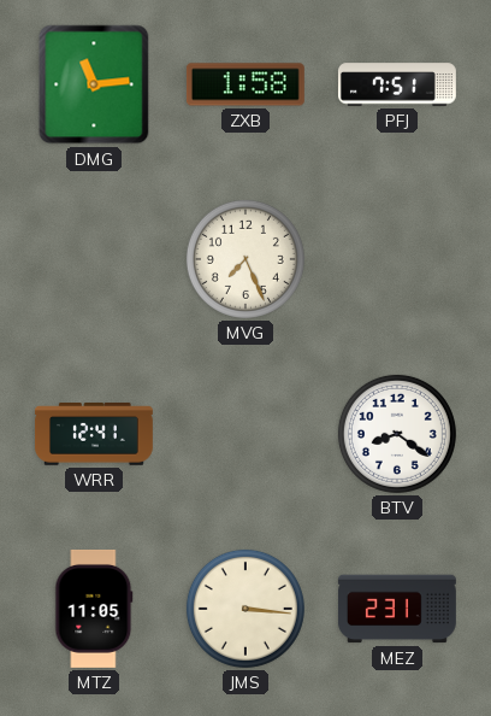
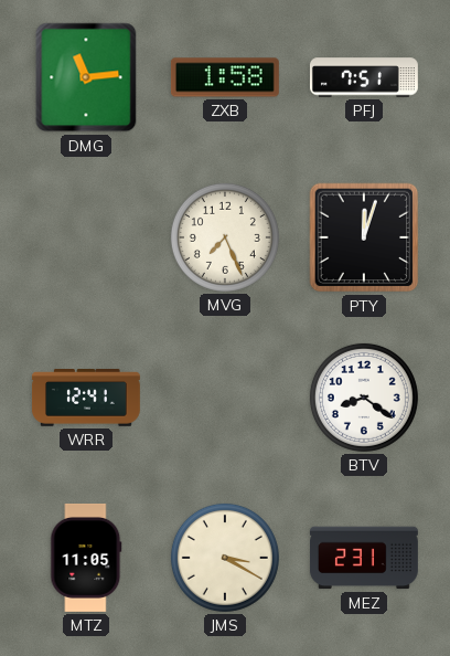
PTY: none -> 12:03
JMS: 3:16 -> 3:20
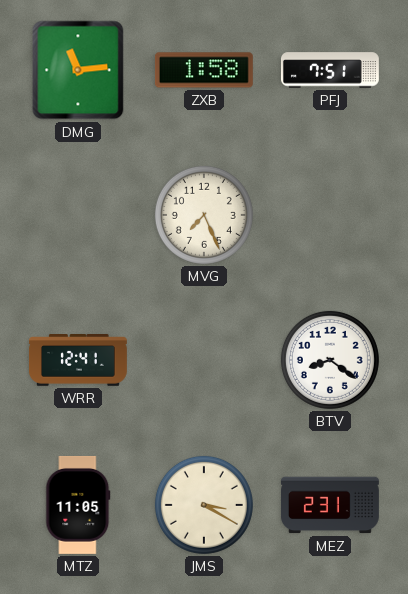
PTY: 12:03 -> none
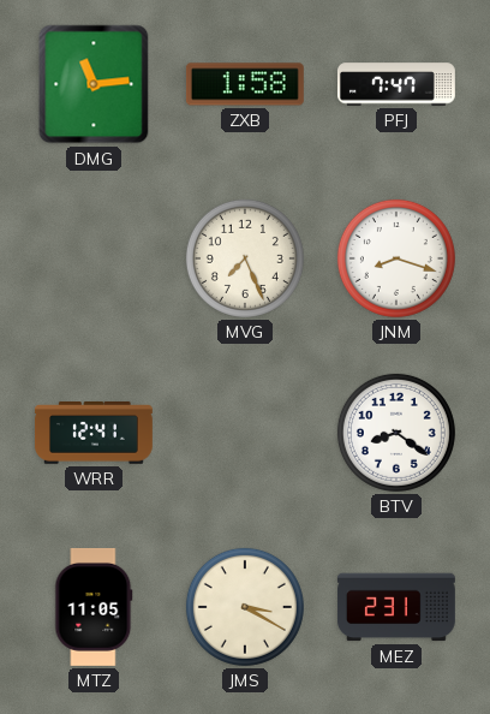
PFJ: 7:51 -> 7:47
JNM: none -> 8:18
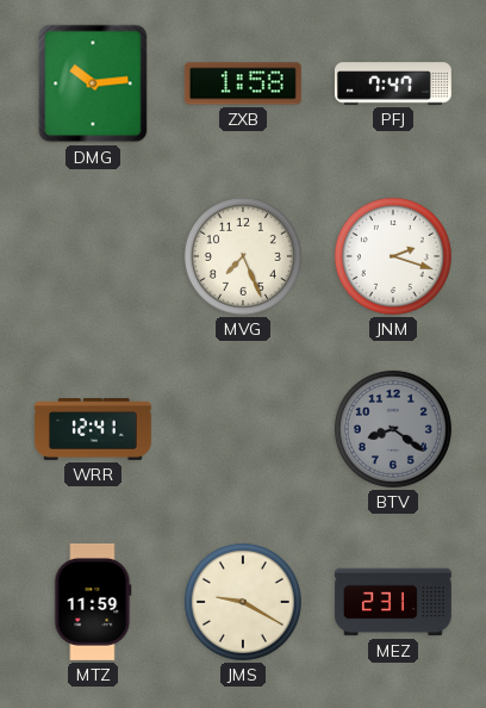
DMG: 11:14 -> 10:14
JNM: 8:18 -> 2:18
BTV dial: white -> grey
MTZ: 11:05 -> 11:59
JMS: 3:20 -> 9:20
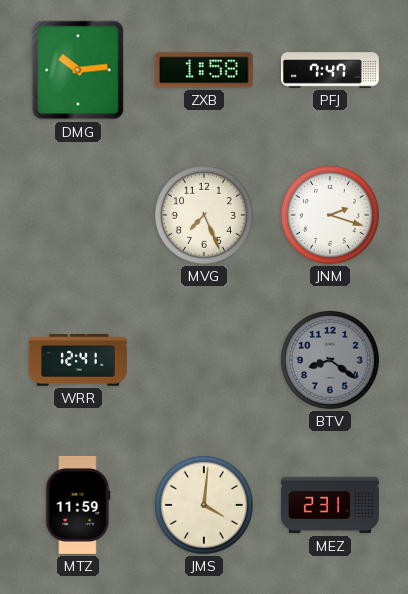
JMS: 9:20 -> 4:01
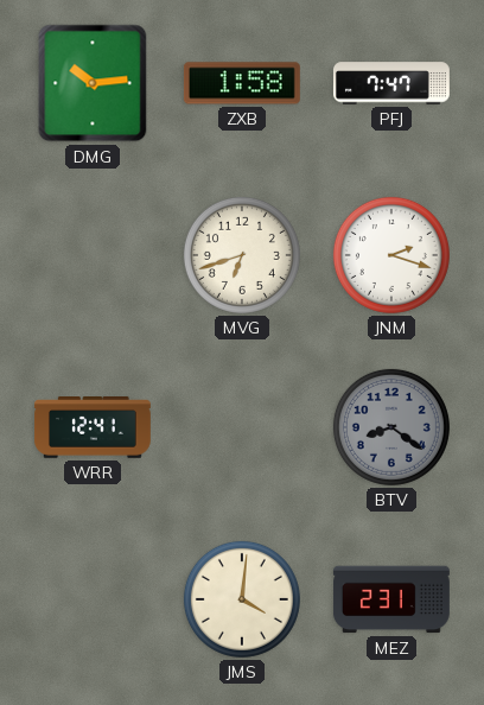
MVG: 7:26 -> 6:42
MTZ: 11:59 -> none
